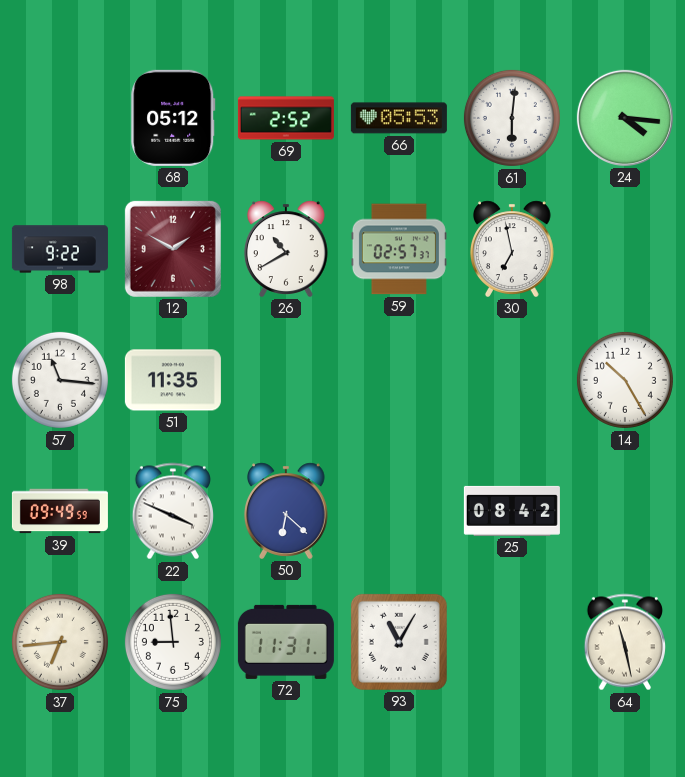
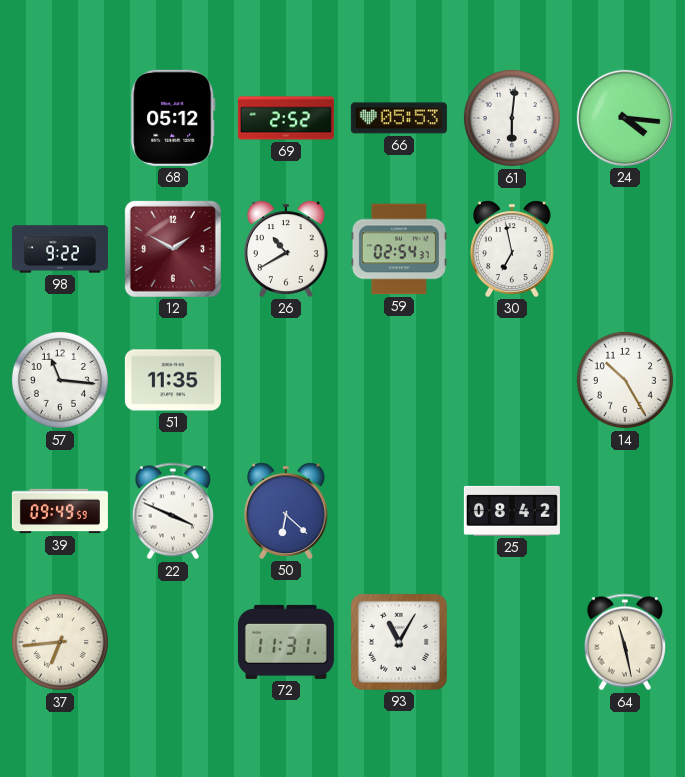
59: 02:57 -> 02:54
75: 8:59 -> none
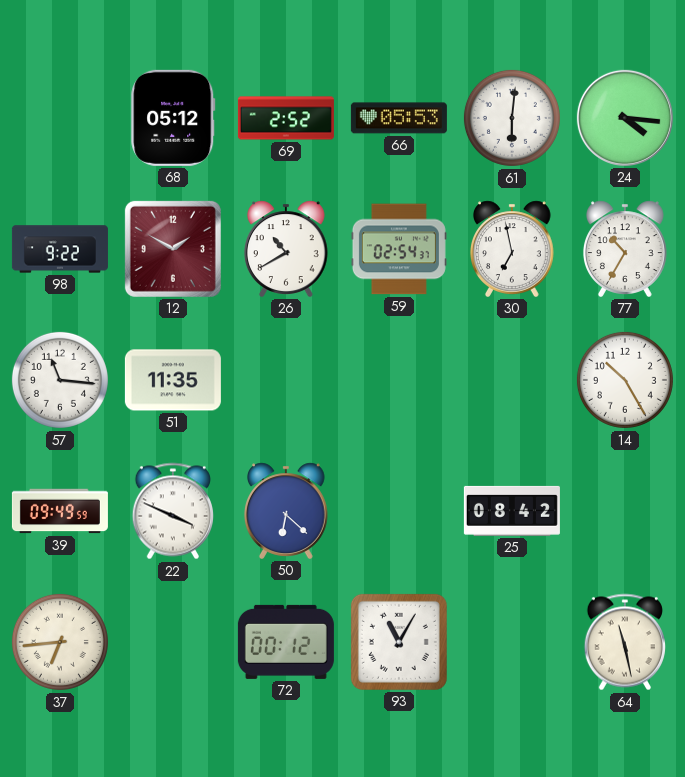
77: none -> 10:35
72: 11:31 -> 00:12
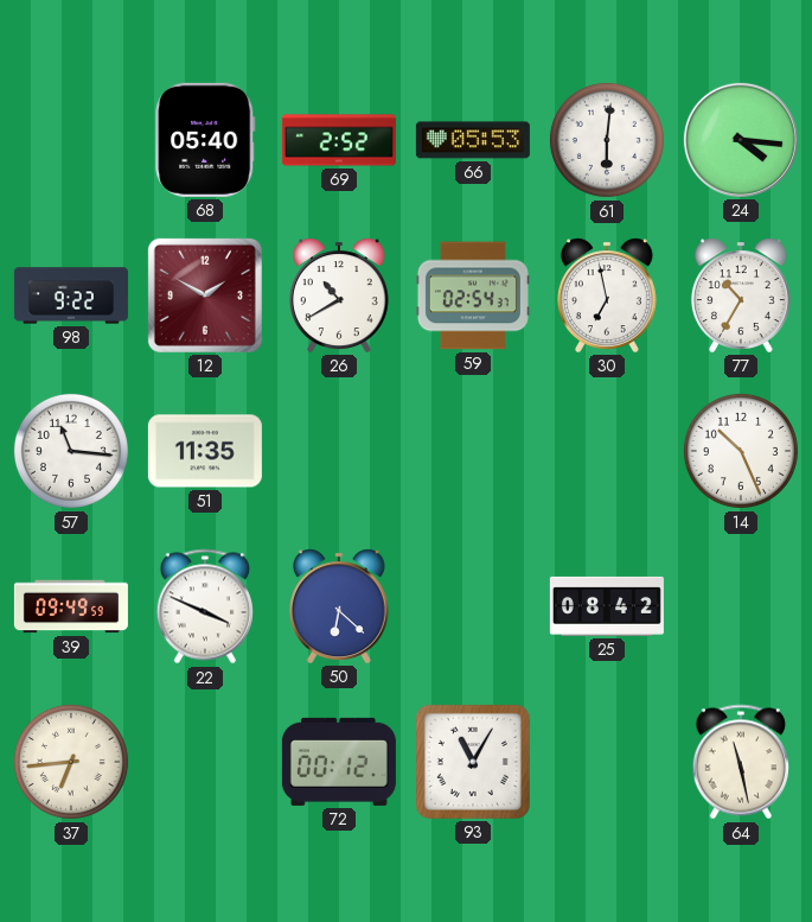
68: 05:12 -> 05:40
14: 10:25 -> 10:26
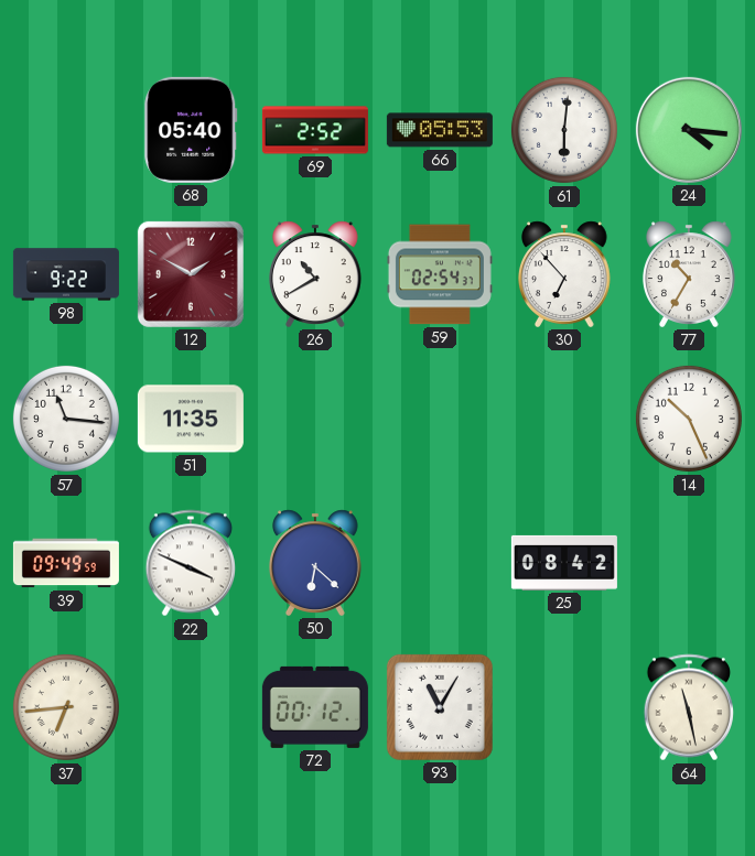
30: 6:58 -> 6:53
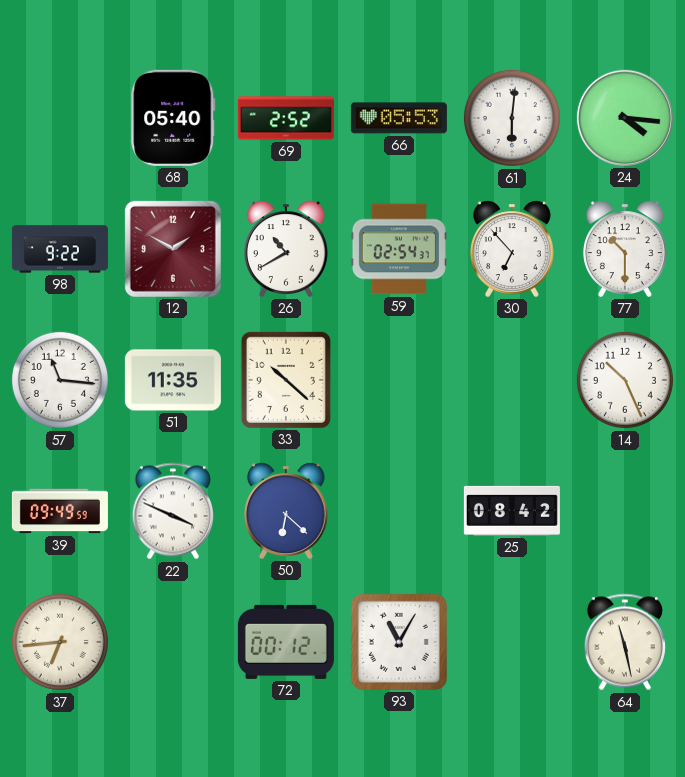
77: 10:35 -> 10:30
33: none -> 10:22
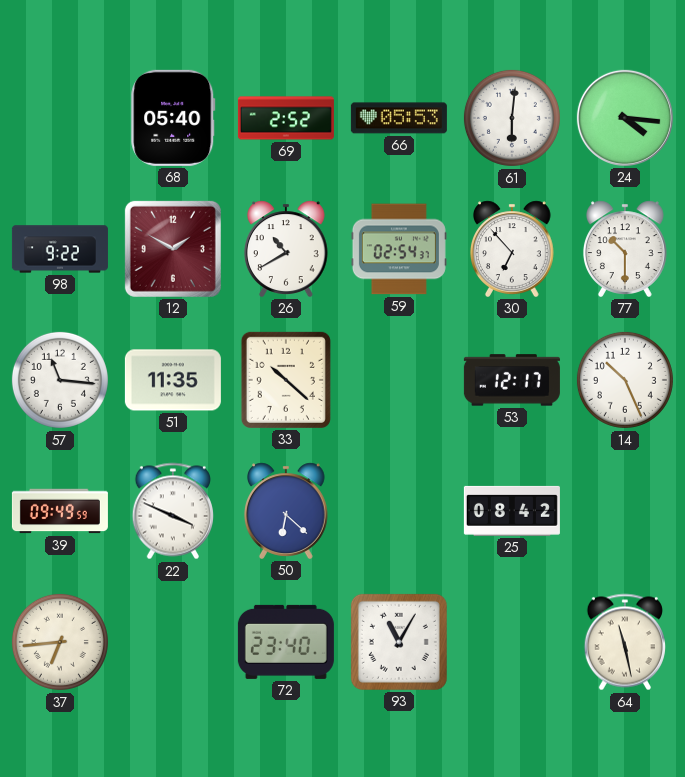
53: none -> 12:17
72: 00:12 -> 23:40
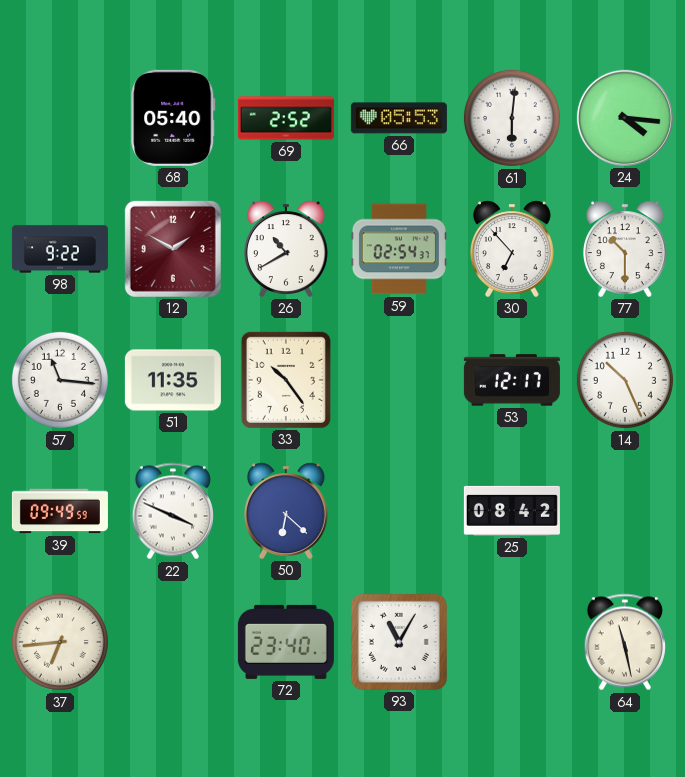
33: 10:22 -> 10:24
